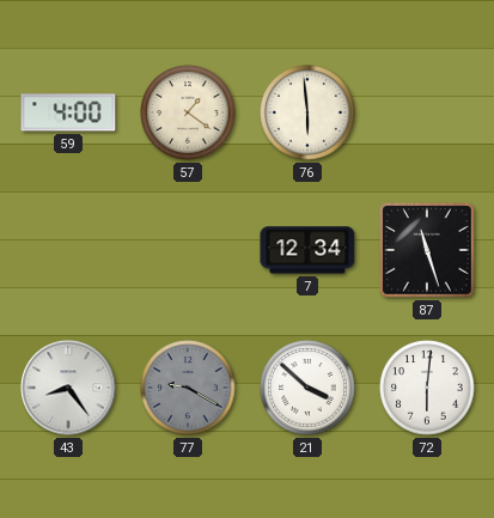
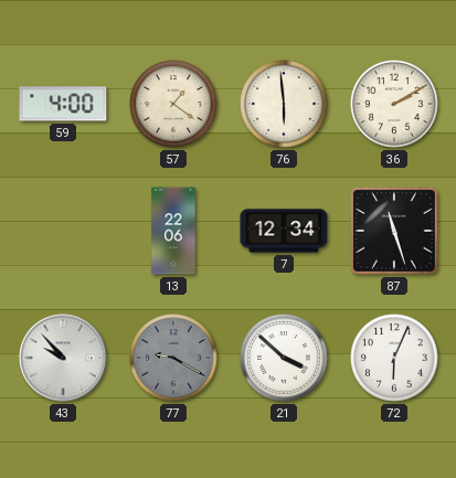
36: none -> 2:10
13: none -> 22:06
43: 8:24 -> 9:53
72: 6:01 -> 6:04
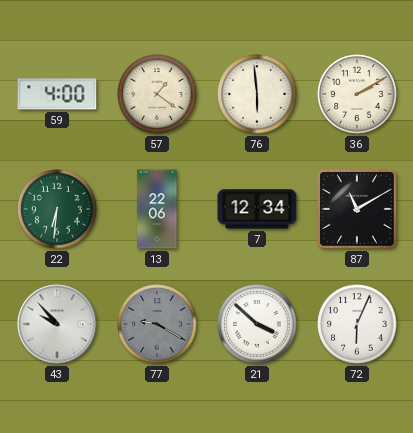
22: none -> 6:31
87: 11:27 -> 11:10
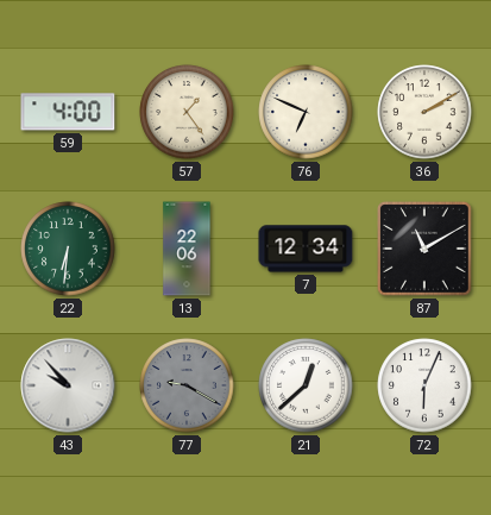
57: 1:21 -> 1:24
76: 5:59 -> 6:49
21: 3:52 -> 12:38
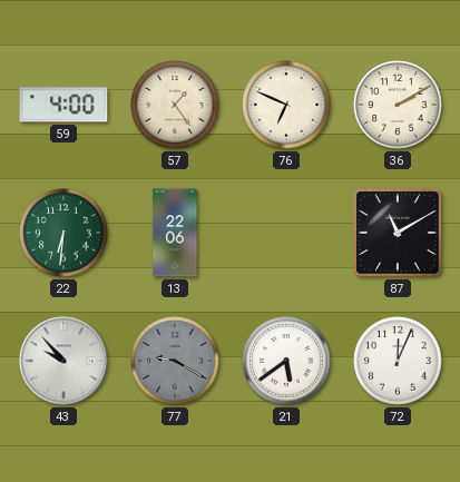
7: 12:34 -> none
21: 12:38 -> 5:39
72: 6:04 -> 12:04
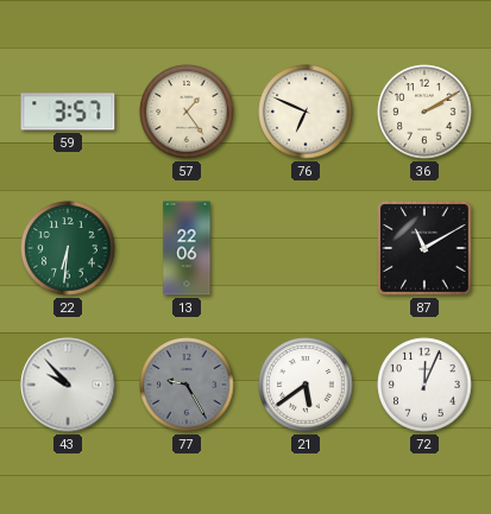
59: 4:00 -> 3:57
77: 9:20 -> 9:25
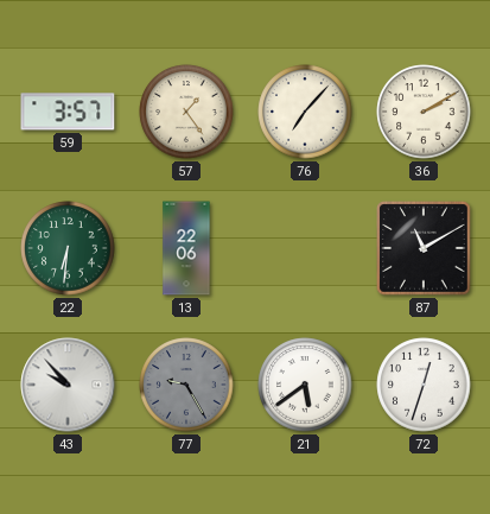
76: 6:49 -> 7:07
72: 12:04 -> 12:33
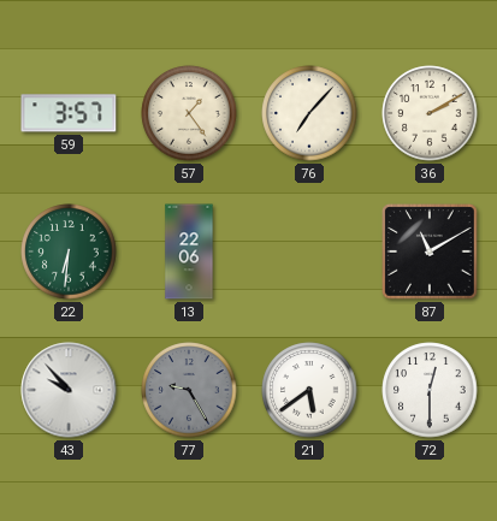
72: 12:33 -> 12:30
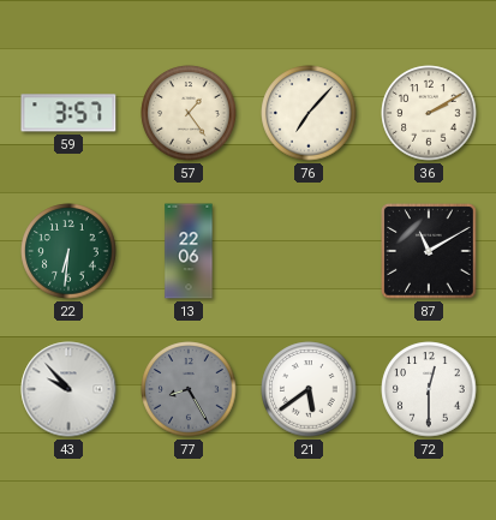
77: 9:25 -> 8:25
